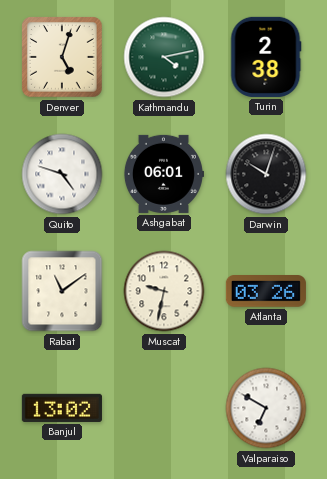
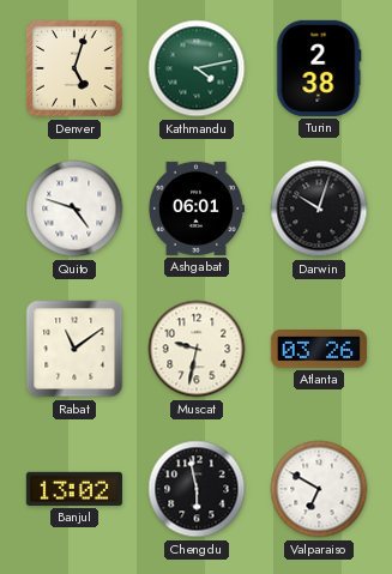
Chengdu: none -> 5:58
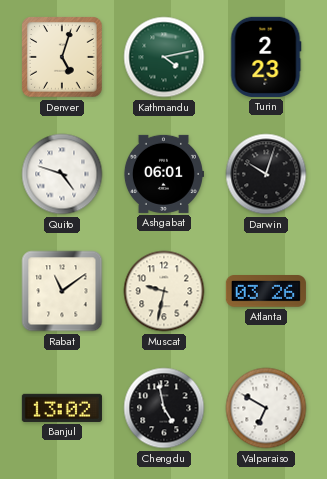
Turin: 2:38 -> 2:23
Chengdu: 5:58 -> 4:58
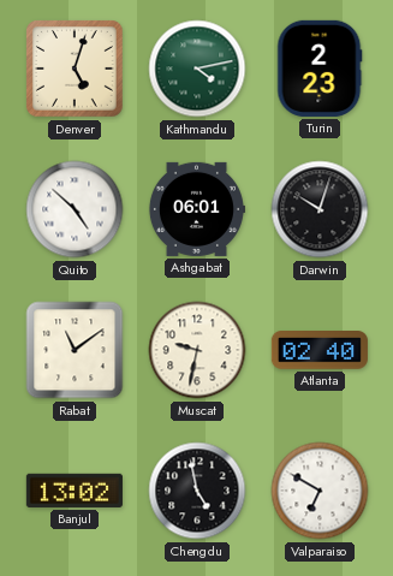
Quito: 4:48 -> 4:52
Atlanta: 03:26 -> 02:40
